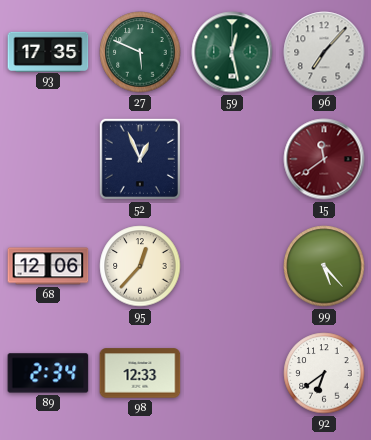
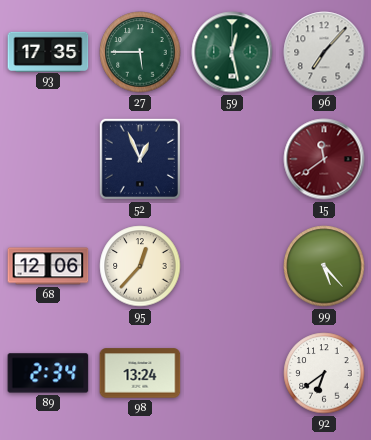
27: 5:49 -> 5:45
98: 12:33 -> 13:24
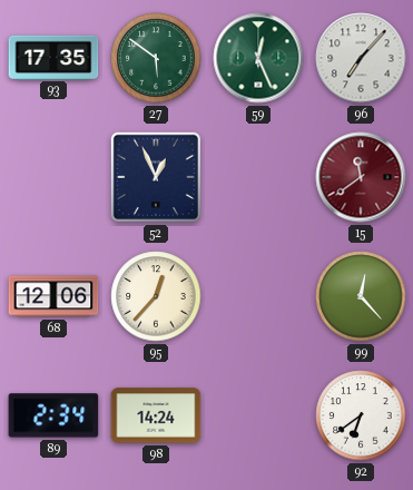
27: 5:45 -> 5:51
59: 12:28 -> 12:26
99: 5:23 -> 12:23
98: 13:24 -> 14:24
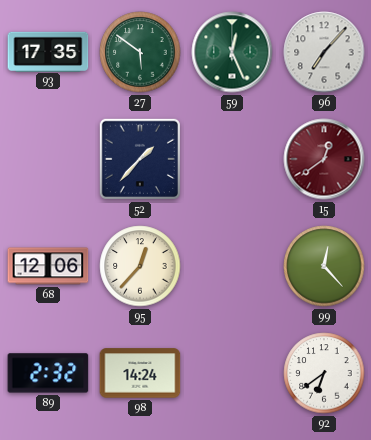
52: 12:56 -> 1:37
15: 11:39 -> 12:39
89: 2:34 -> 2:32
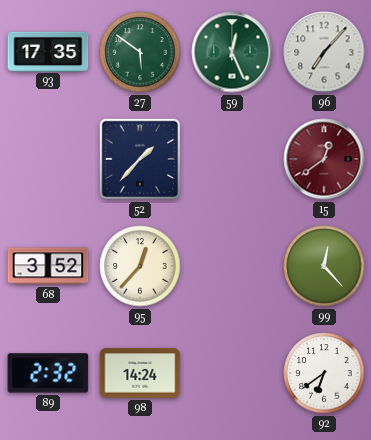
68: 12:06 -> 3:52
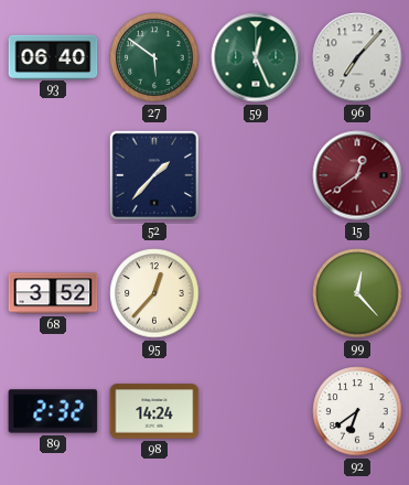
93: 17:35 -> 06:40
